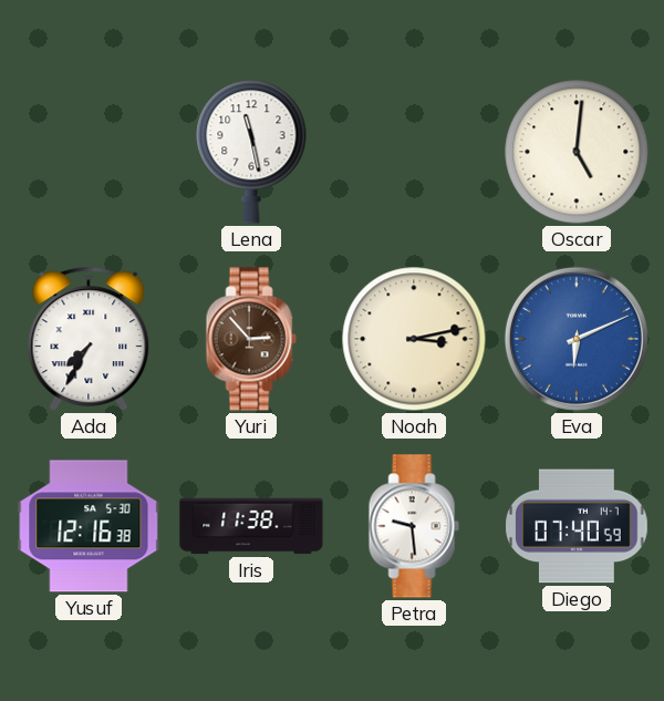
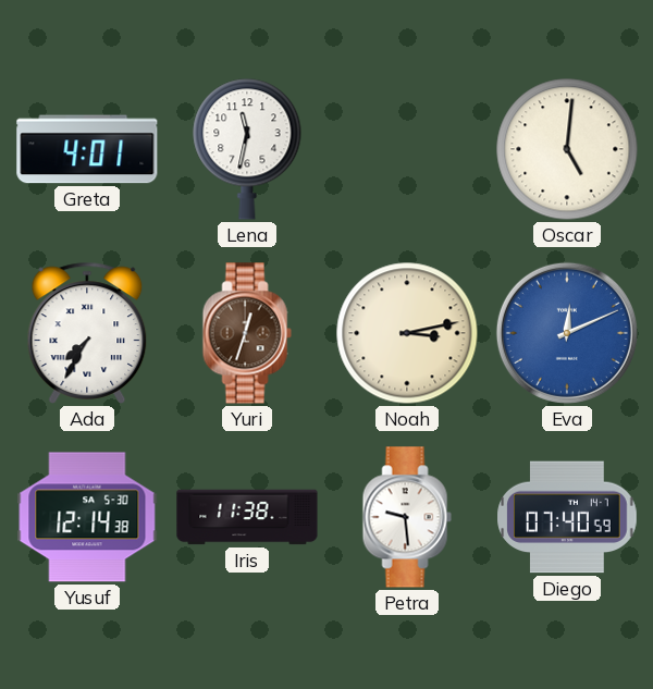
Greta: none -> 4:01
Lena: 11:28 -> 11:32
Yuri: 2:53 -> 12:33
Eva: 6:11 -> 12:11
Yusuf: 12:16 -> 12:14
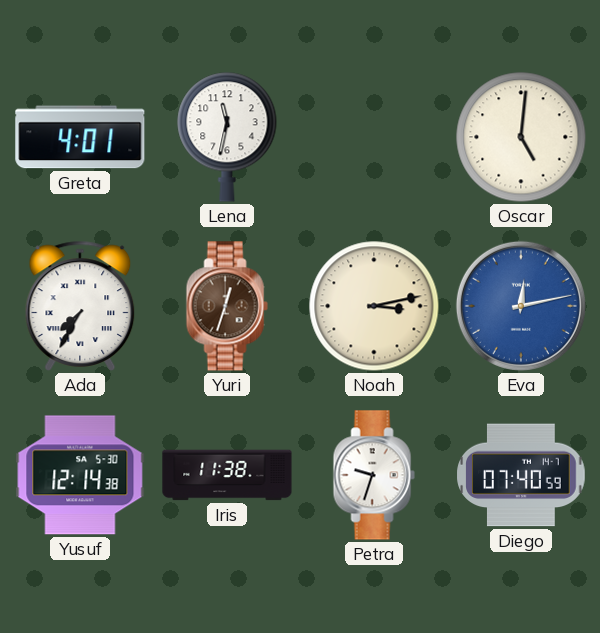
Eva: 12:11 -> 12:13
Petra: 9:29 -> 9:33
